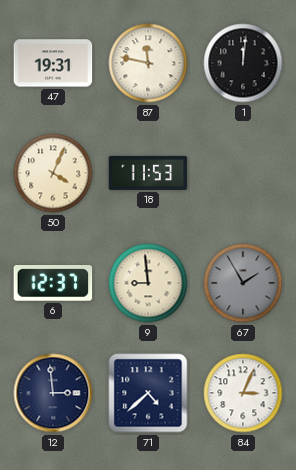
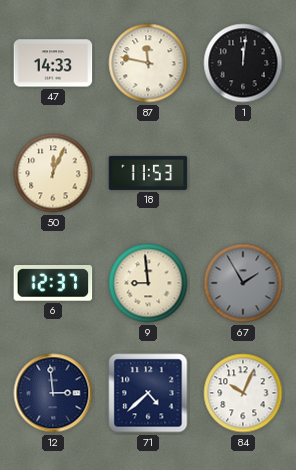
47: 19:31 -> 14:33
50: 4:04 -> 12:04
84: 3:04 -> 10:04
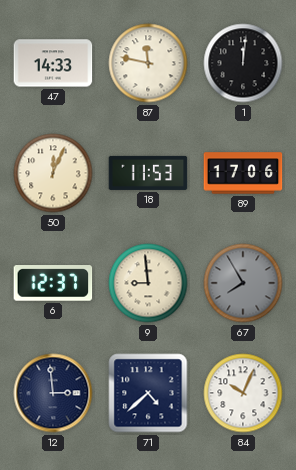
89: none -> 17:06
67: 1:55 -> 7:55
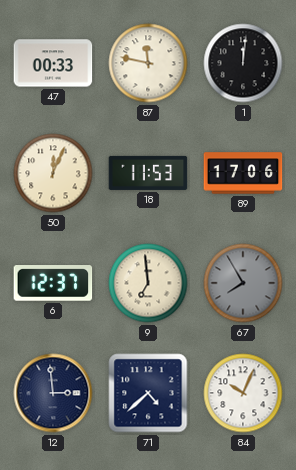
47: 14:33 -> 00:33
9: 8:59 -> 6:59
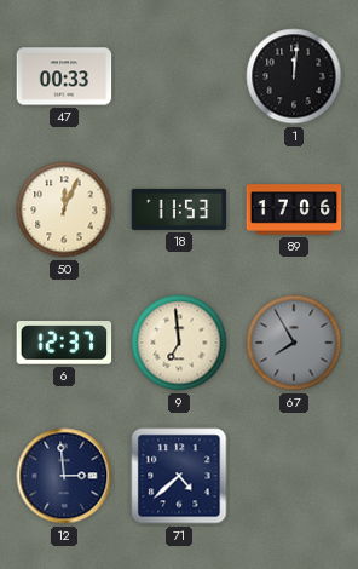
87: 11:47 -> none
84: 10:04 -> none
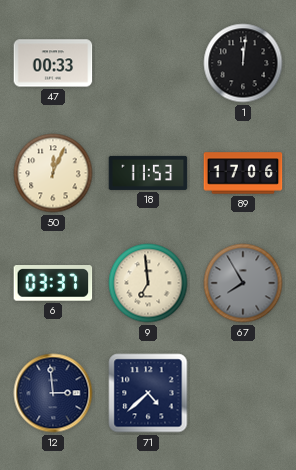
6: 12:37 -> 03:37
